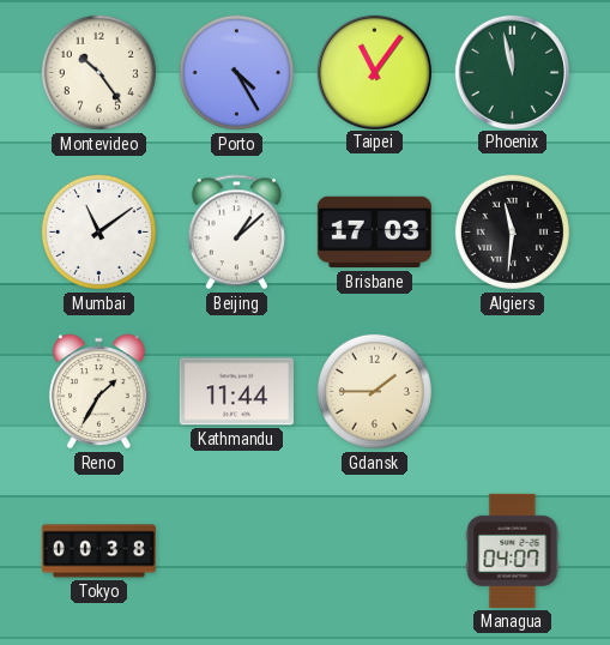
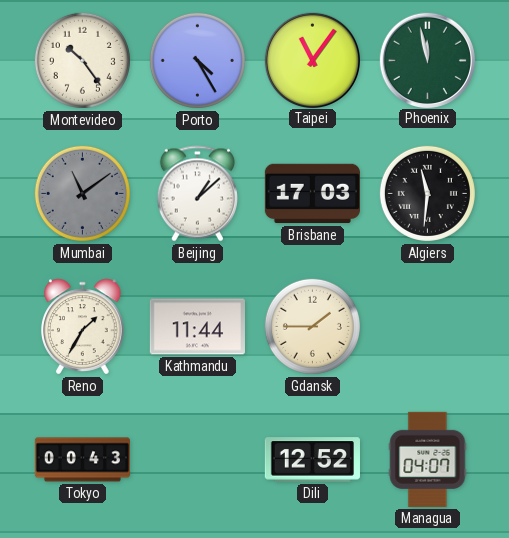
Mumbai dial: white -> grey
Tokyo: 00:38 -> 00:43
Dili: none -> 12:52
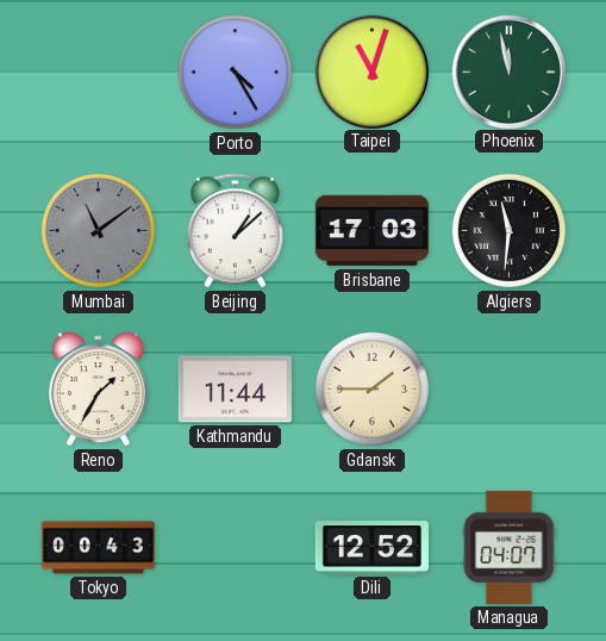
Montevideo: 10:24 -> none
Taipei: 11:06 -> 11:03
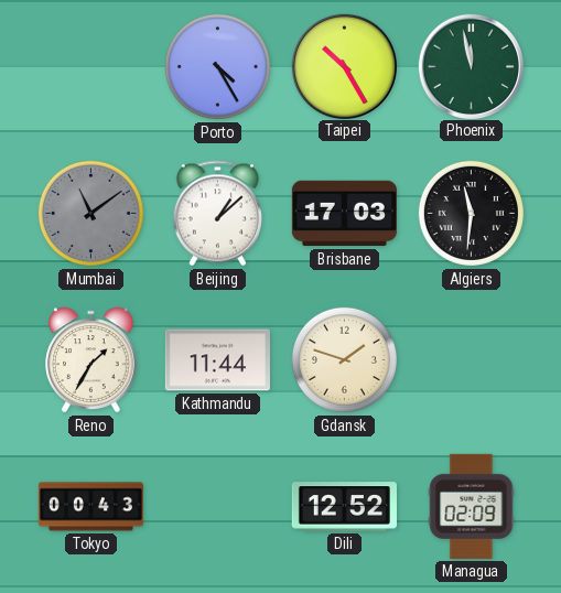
Taipei: 11:03 -> 10:25
Gdansk: 1:45 -> 1:48
Managua: 04:07 -> 02:09
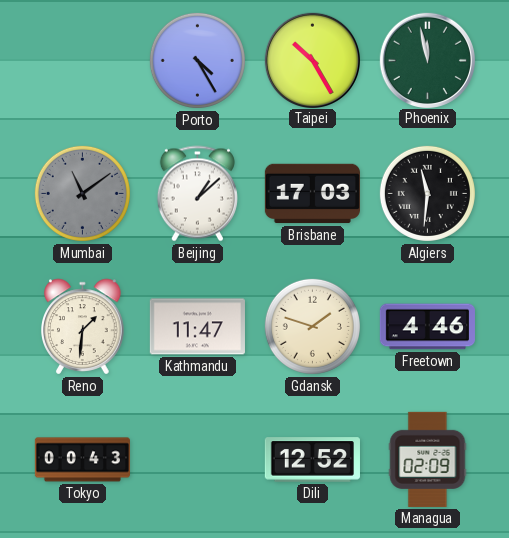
Reno: 1:35 -> 1:31
Kathmandu: 11:44 -> 11:47
Freetown: none -> 4:46
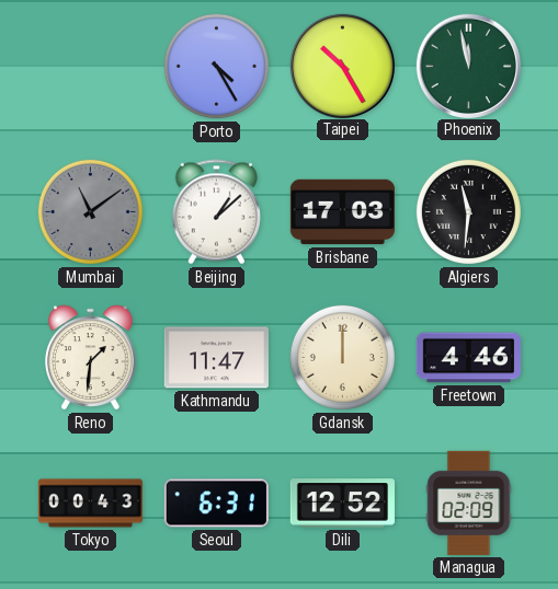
Gdansk: 1:48 -> 12:00
Seoul: none -> 6:31
